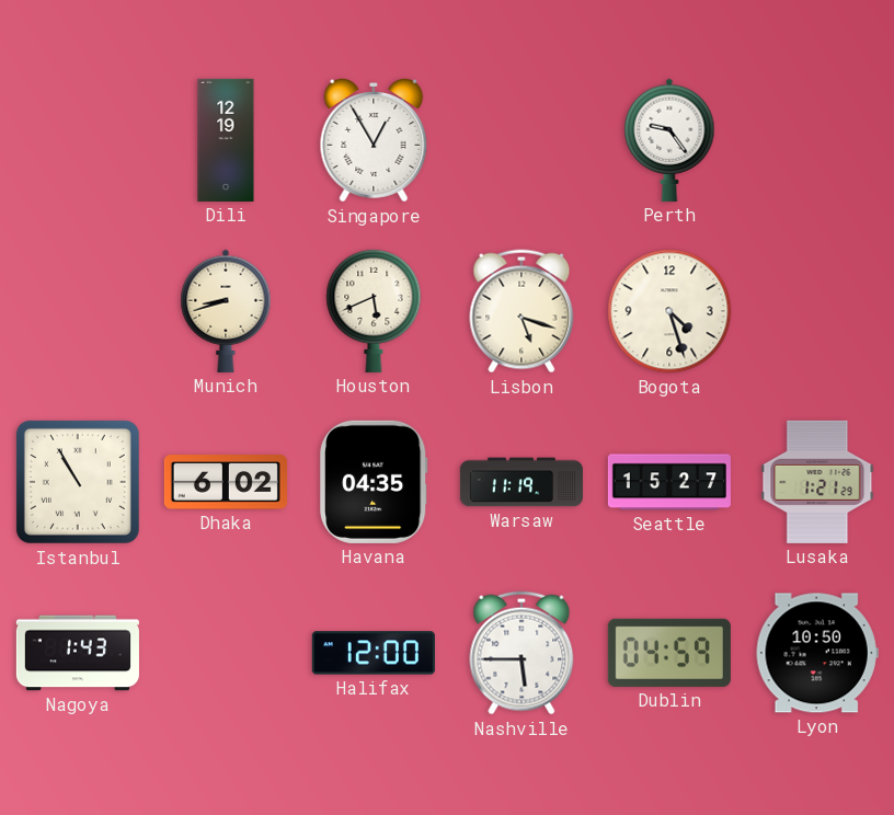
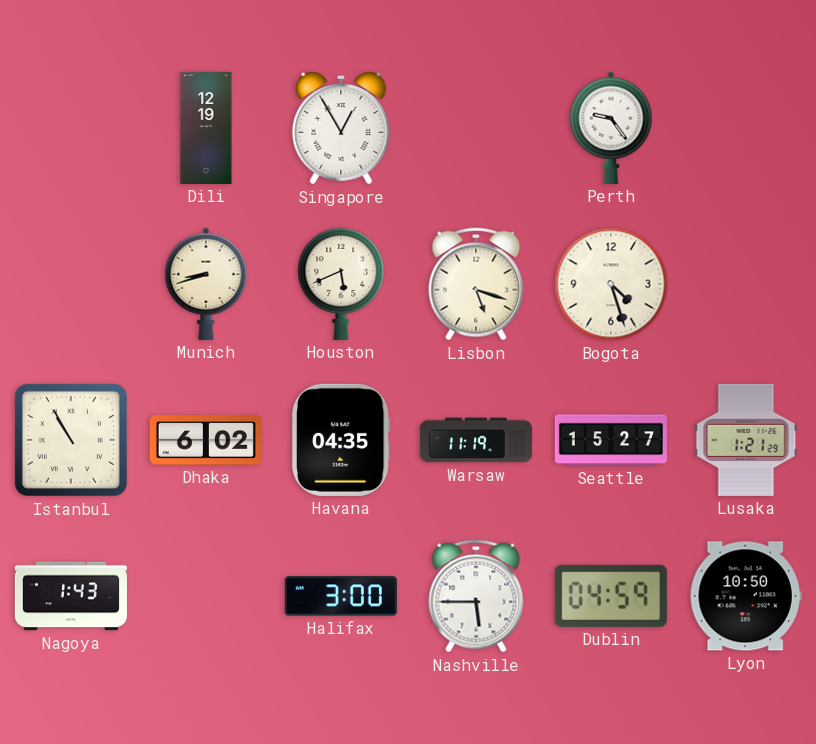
Halifax: 12:00 -> 3:00
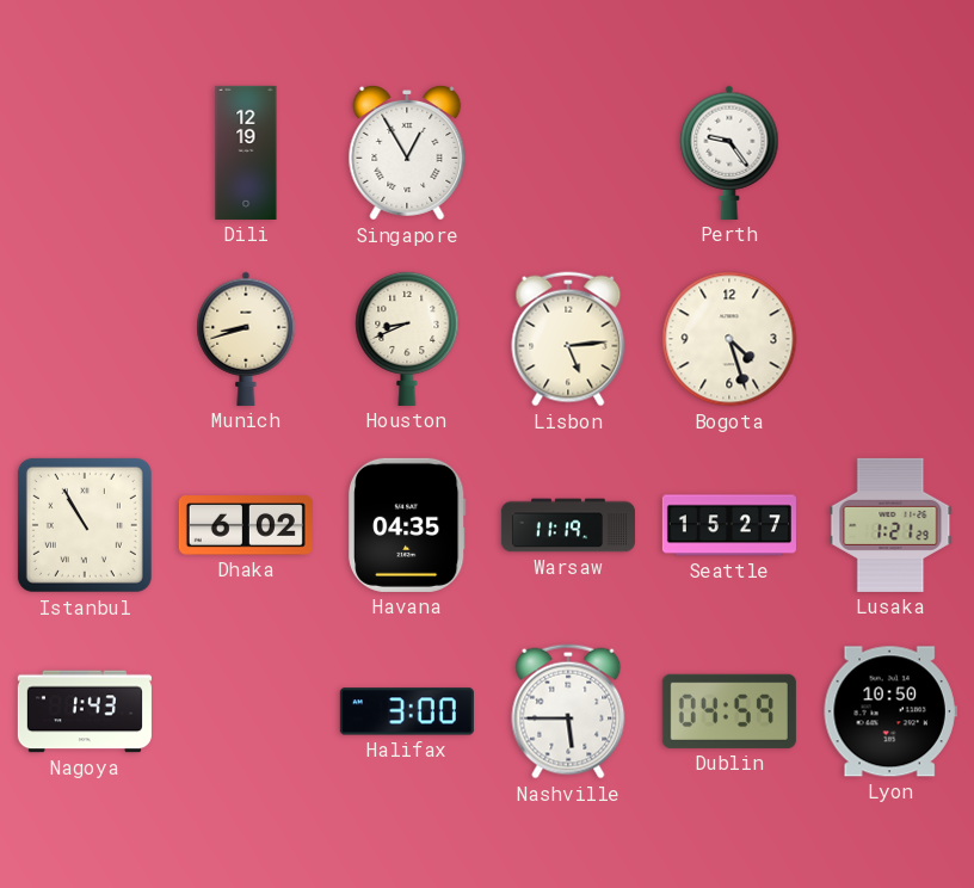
Houston: 5:41 -> 8:41
Lisbon: 5:18 -> 5:14
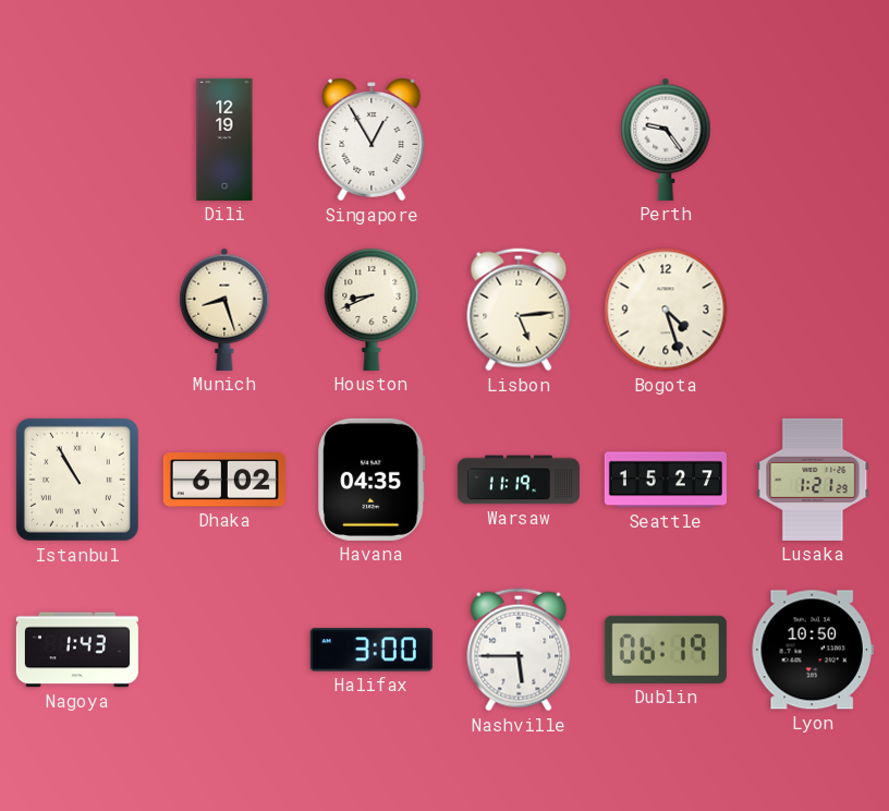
Munich: 8:42 -> 8:27
Dublin: 04:59 -> 06:19
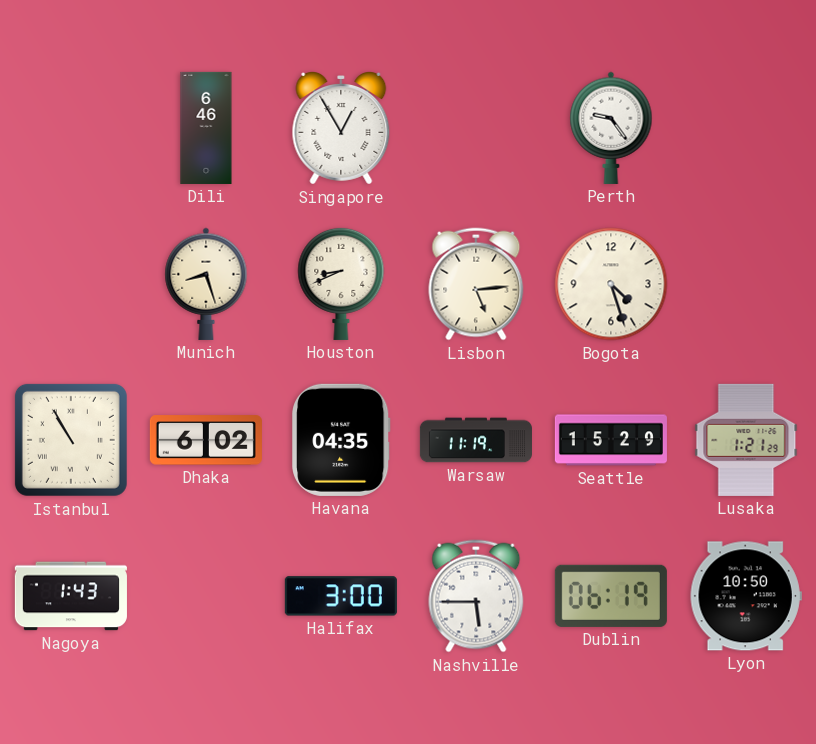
Dili: 12:19 -> 6:46
Seattle: 15:27 -> 15:29
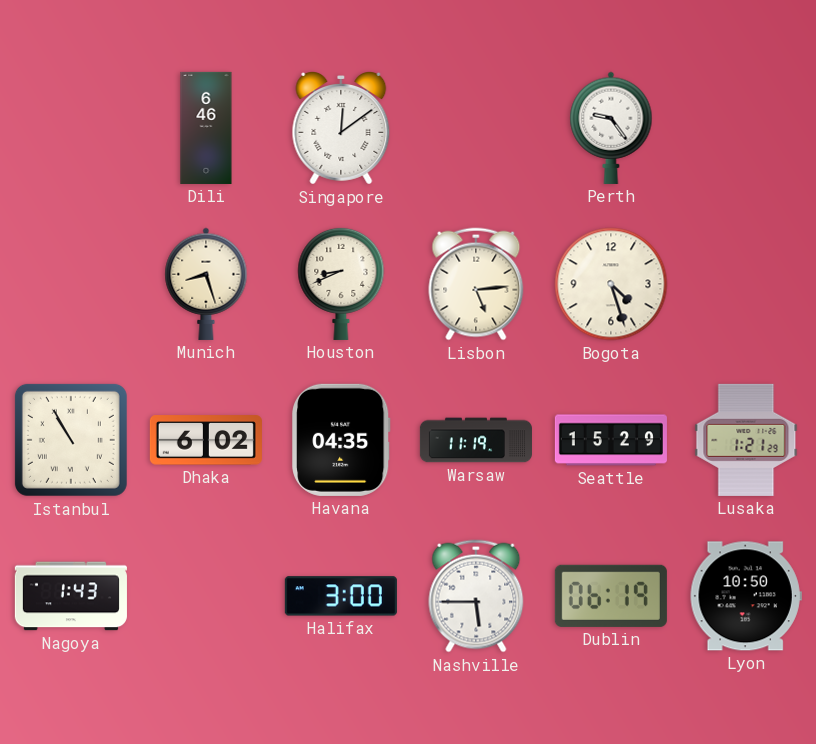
Singapore: 12:55 -> 12:09
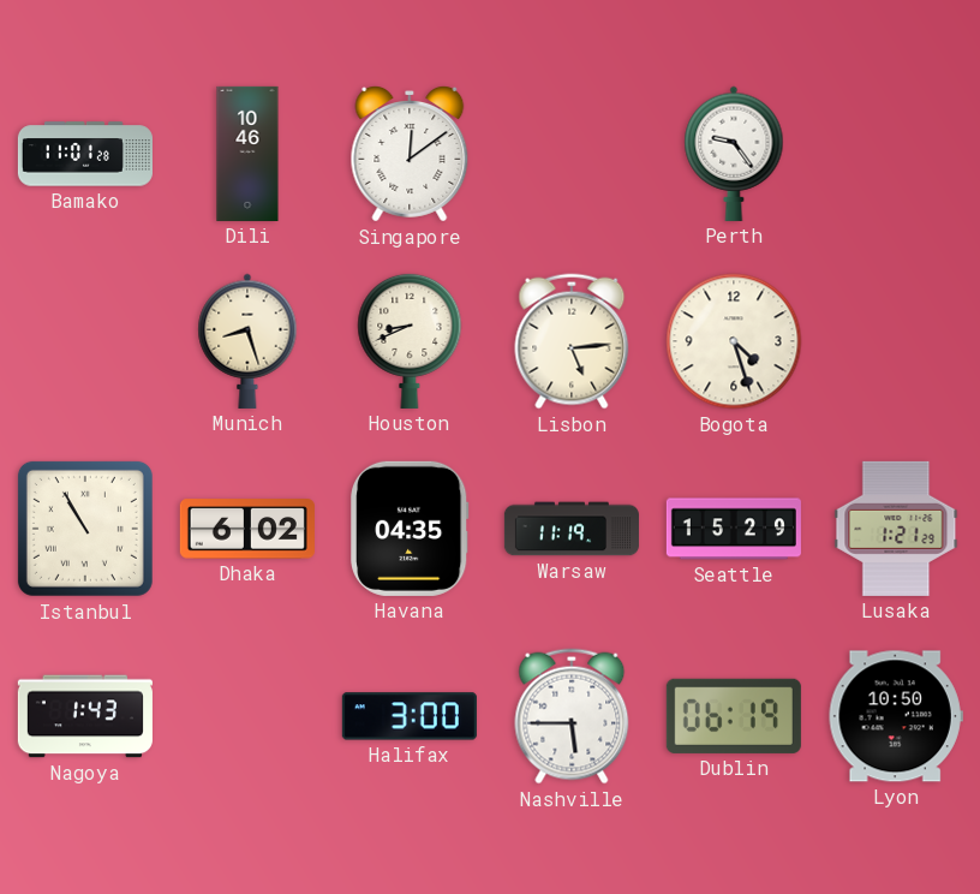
Bamako: none -> 11:01
Dili: 6:46 -> 10:46
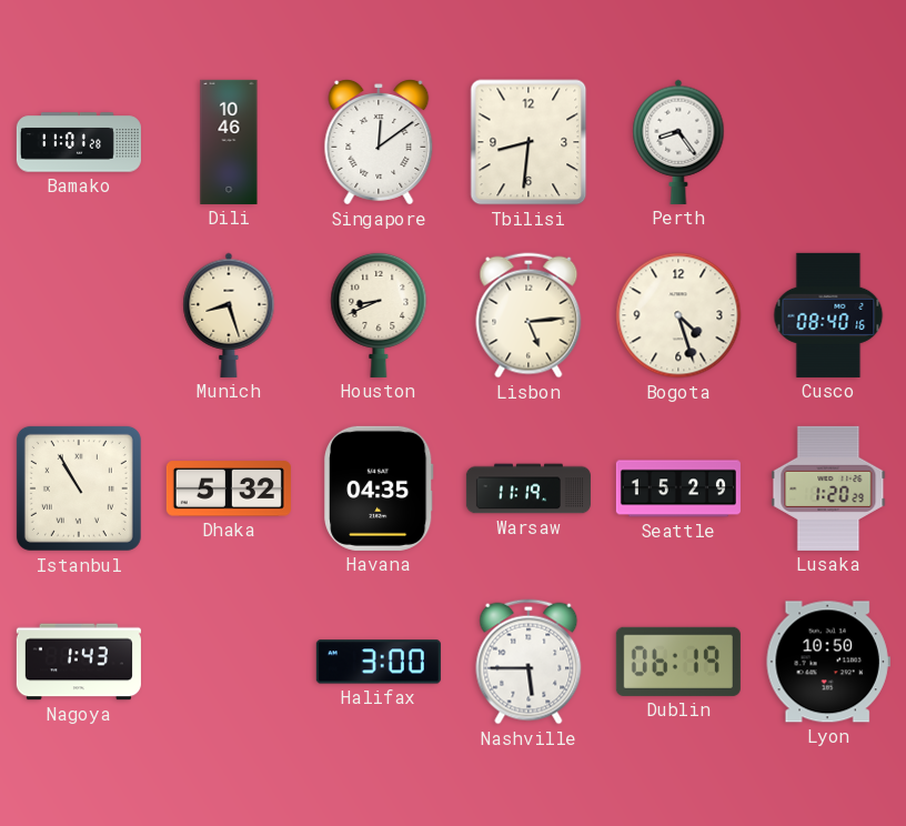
Tbilisi: none -> 8:31
Perth: 9:24 -> 8:24
Cusco: none -> 08:40
Dhaka: 6:02 -> 5:32
Lusaka: 1:21 -> 1:20
